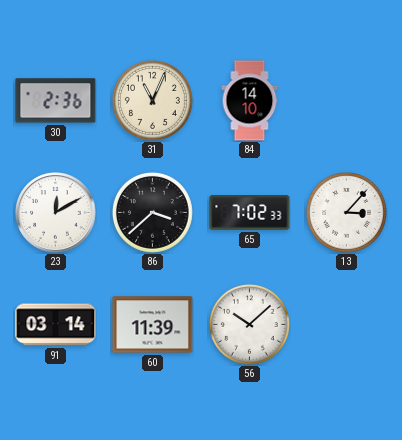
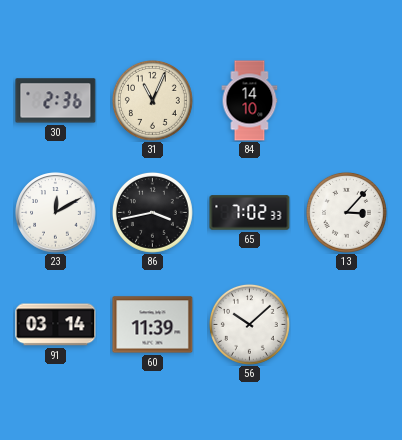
86: 3:38 -> 3:43
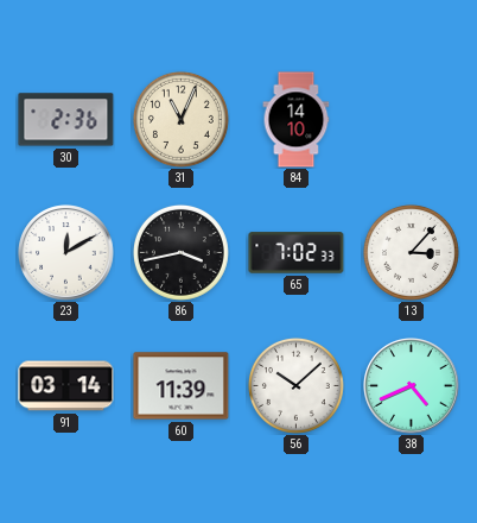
38: none -> 4:41
